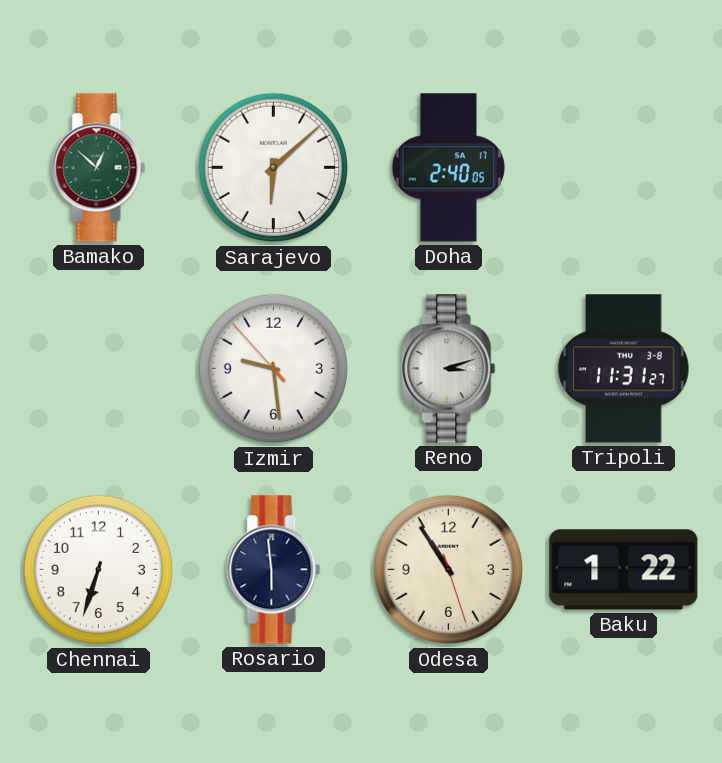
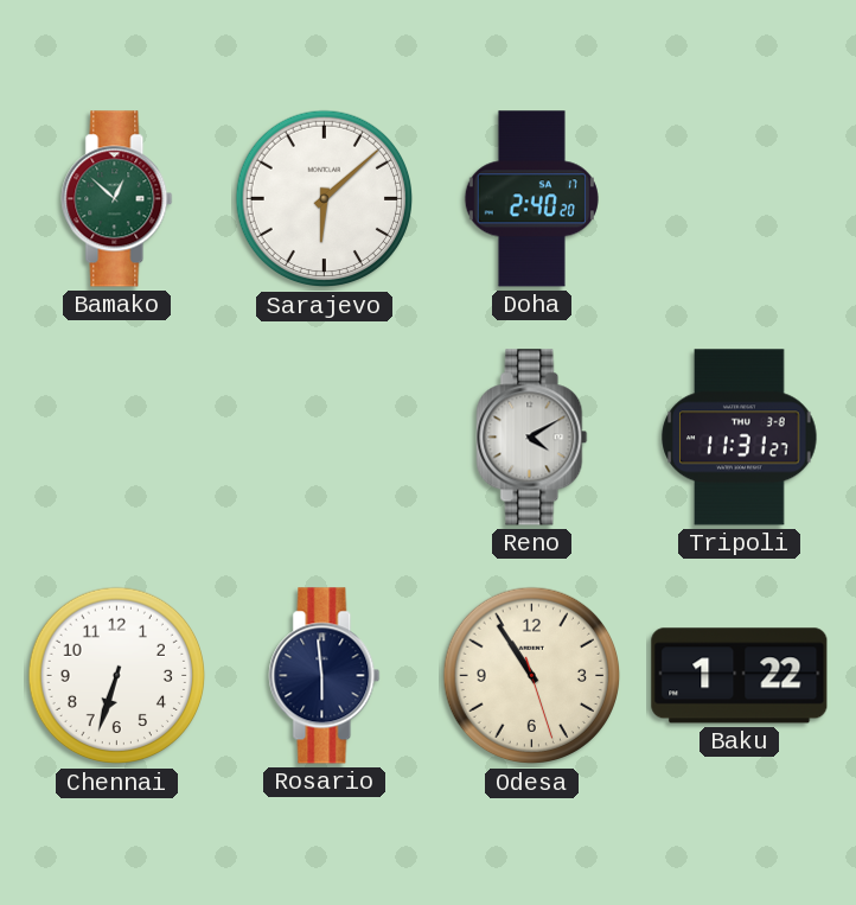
Doha: 2:40:05 -> 2:40:20
Izmir: 9:28 -> none
Reno: 3:12 -> 4:10
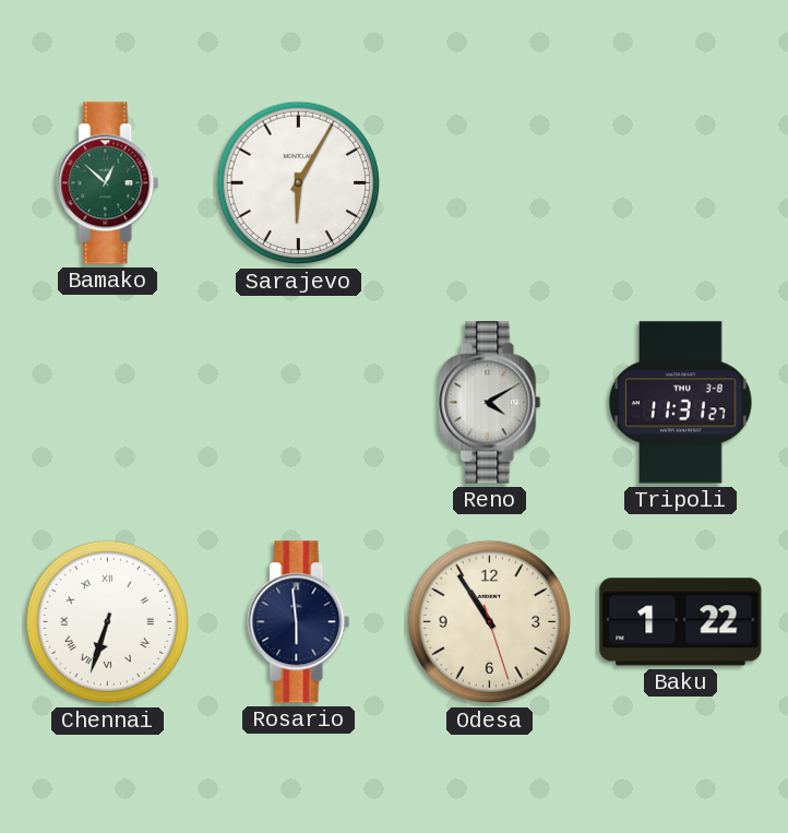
Sarajevo: 6:08 -> 6:05
Doha: 2:40 -> none
Chennai numerals: Arabic -> Roman
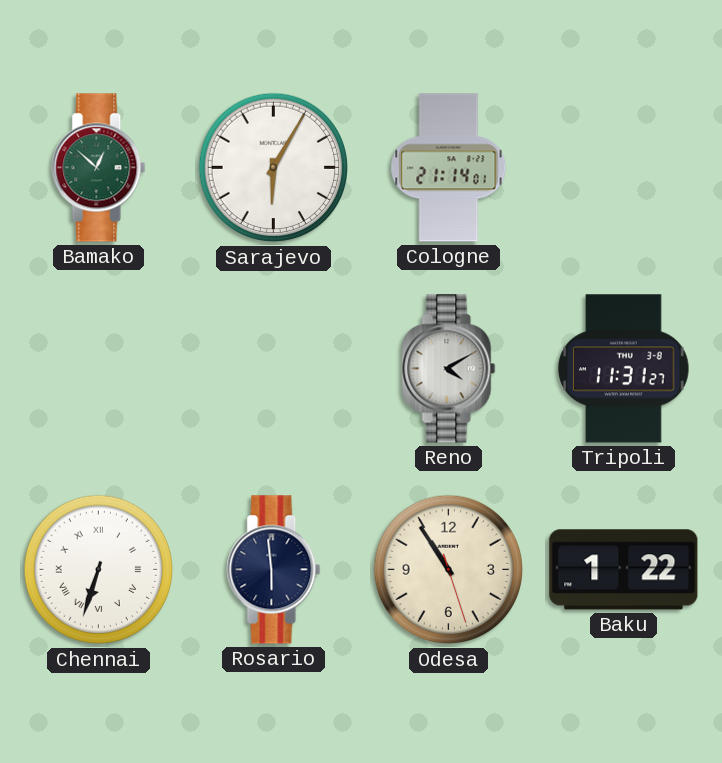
Cologne: none -> 21:14
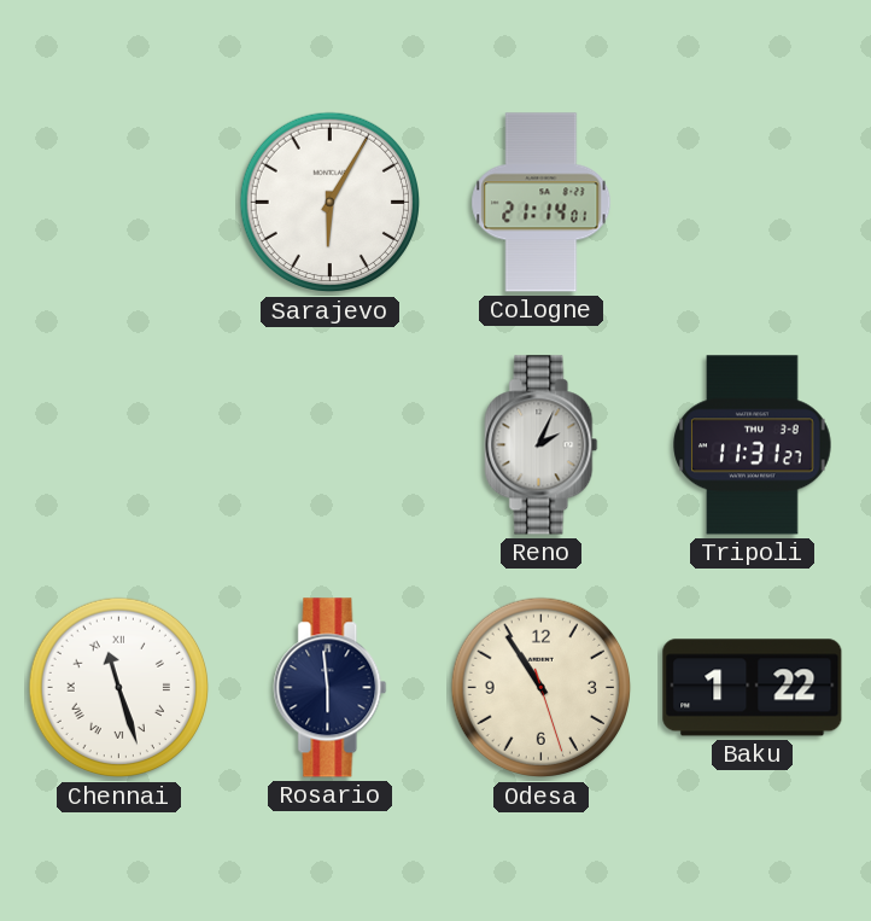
Bamako: 12:52 -> none
Reno: 4:10 -> 2:04
Chennai: 6:33 -> 11:27
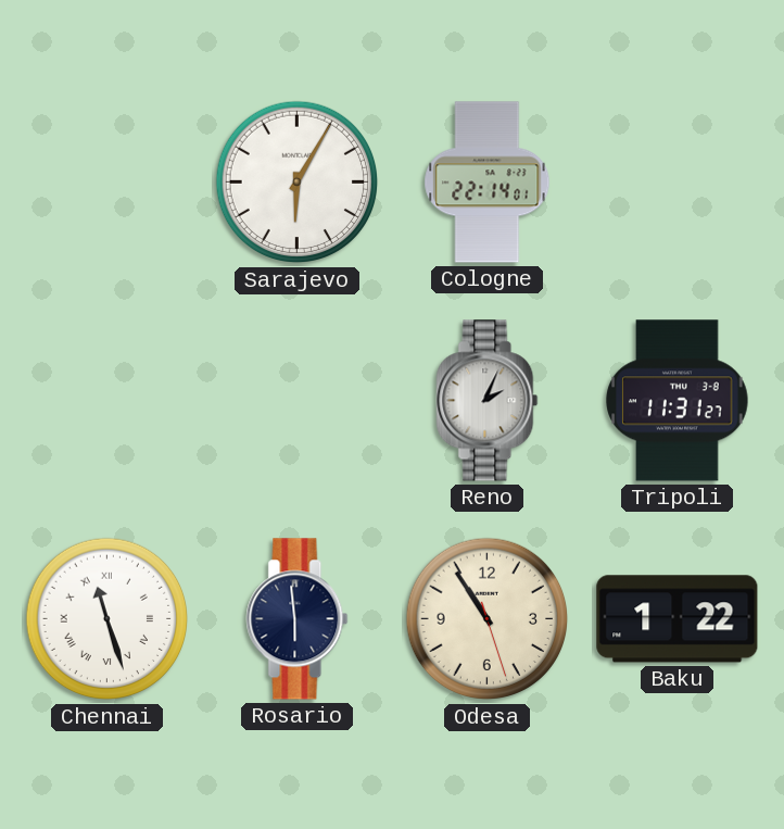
Cologne: 21:14 -> 22:14
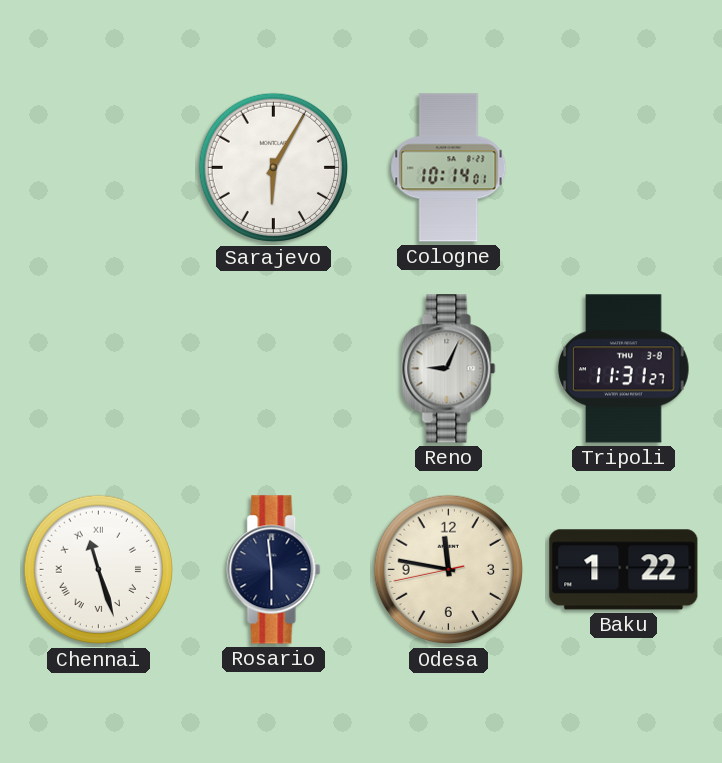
Cologne: 22:14 -> 10:14
Reno: 2:04 -> 9:04
Odesa: 10:54 -> 11:46
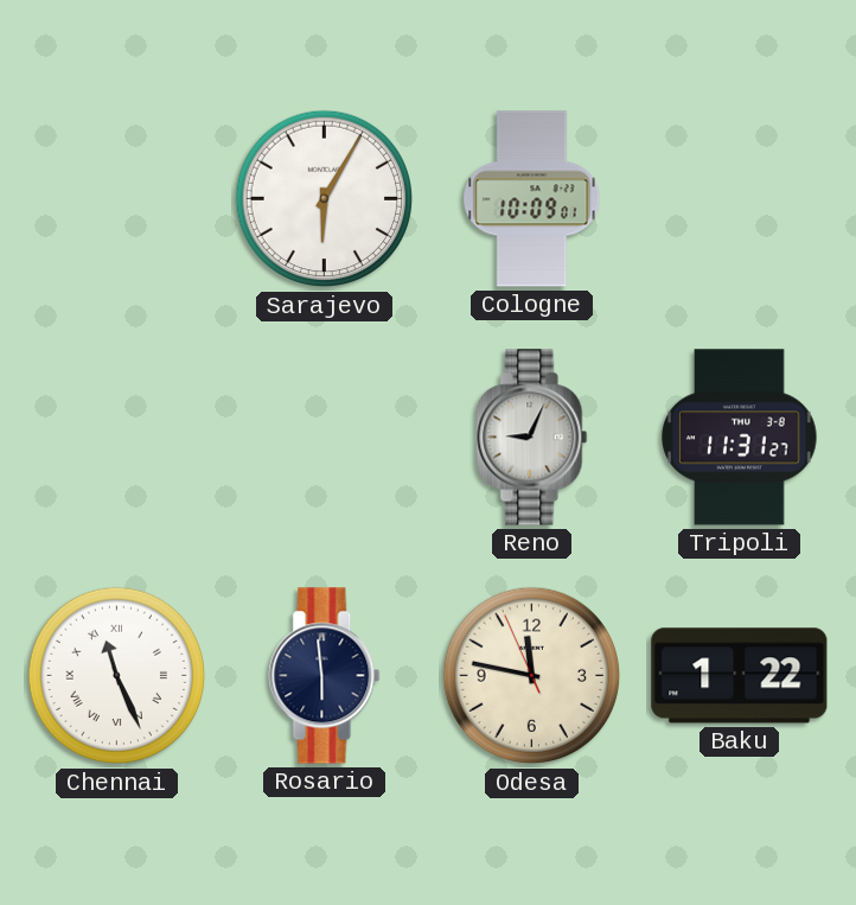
Cologne: 10:14 -> 10:09
Chennai: 11:27 -> 11:26
Odesa: 11:46:43 -> 11:46:56
